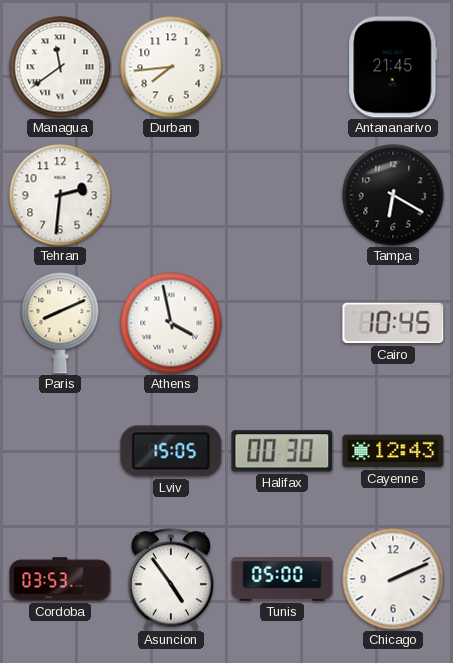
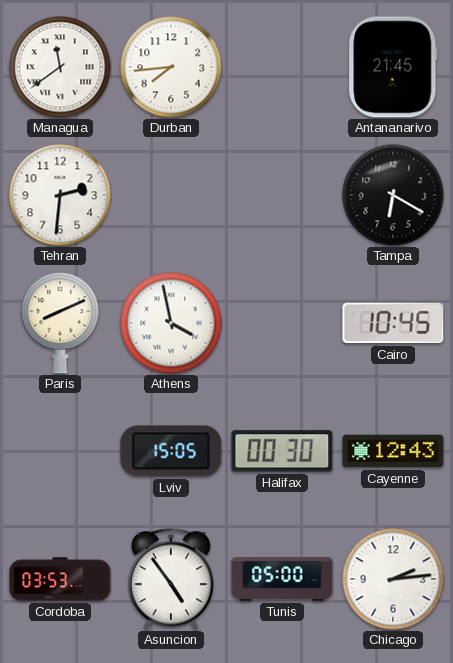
Chicago: 2:11 -> 2:14
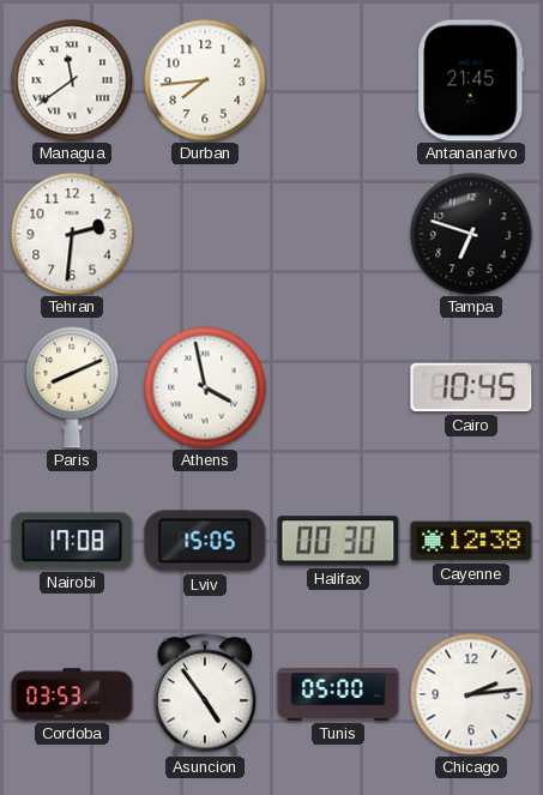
Tampa: 6:20 -> 6:48
Nairobi: none -> 17:08
Cayenne: 12:43 -> 12:38
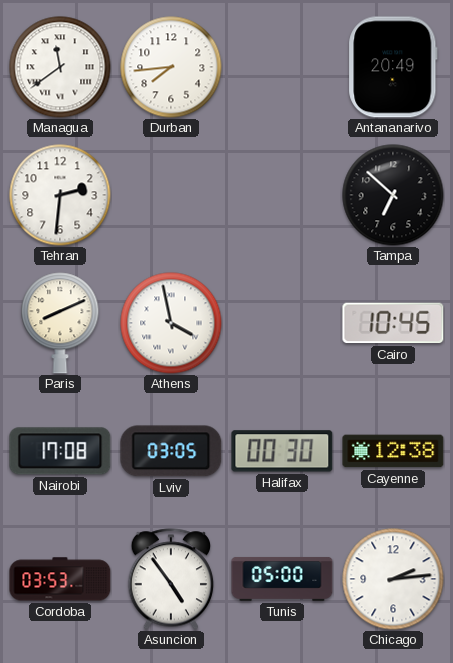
Antananarivo: 21:45 -> 20:49
Tampa: 6:48 -> 6:52
Lviv: 15:05 -> 03:05
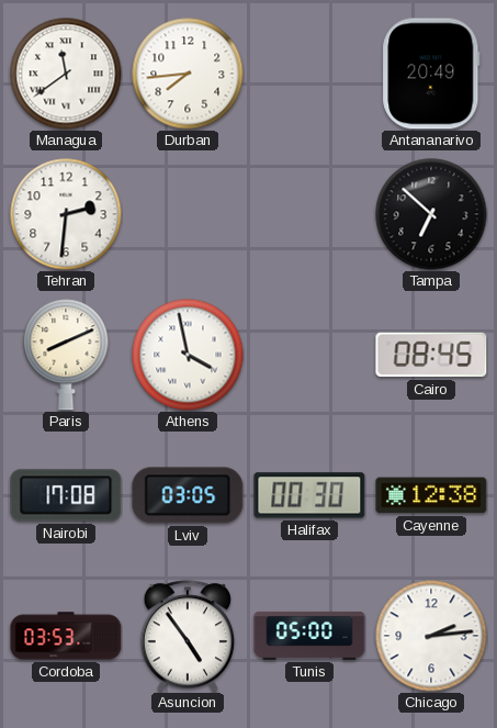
Cairo: 10:45 -> 08:45
